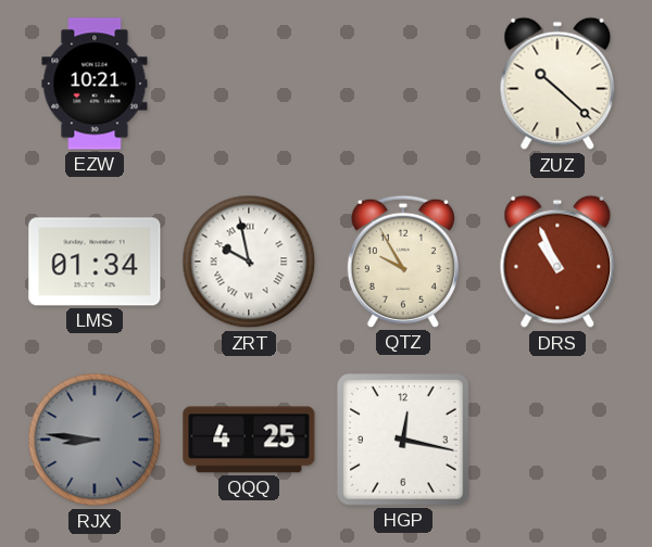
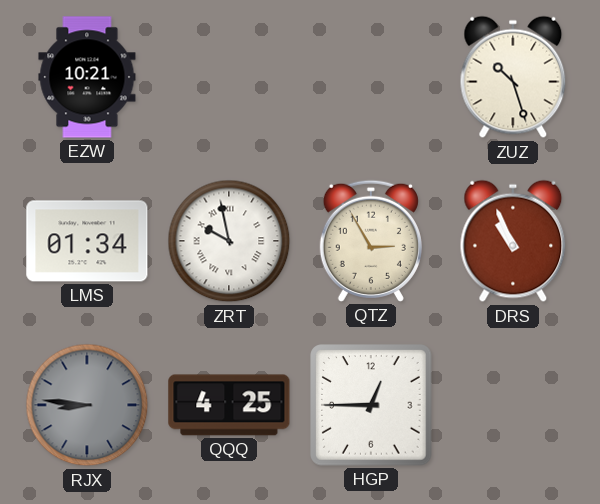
ZUZ: 10:22 -> 10:27
QTZ: 9:55 -> 2:55
HGP: 12:17 -> 12:45
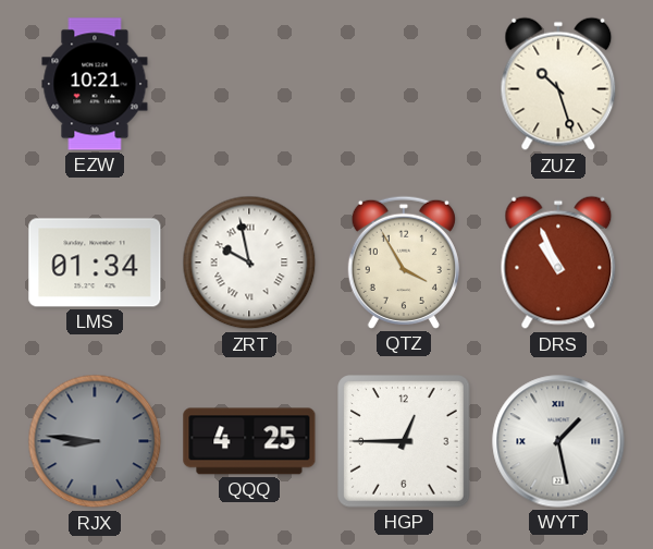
QTZ: 2:55 -> 3:55
WYT: none -> 1:28
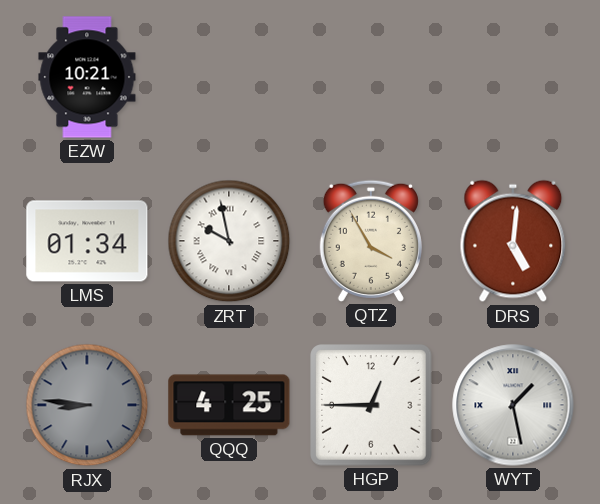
ZUZ: 10:27 -> none
DRS: 10:56 -> 5:01
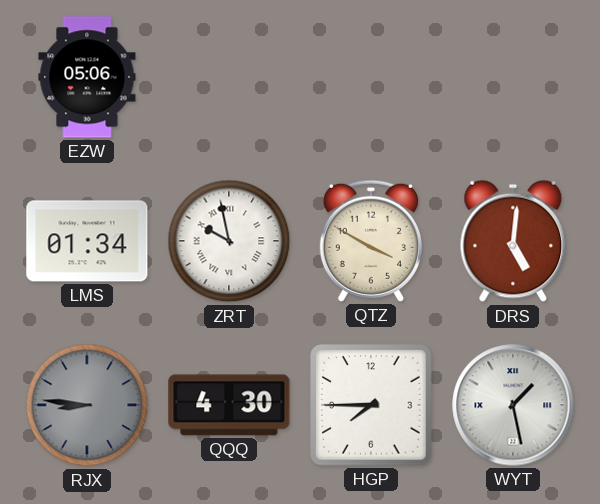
EZW: 10:21 -> 05:06
QTZ: 3:55 -> 3:50
QQQ: 4:25 -> 4:30
HGP: 12:45 -> 7:45
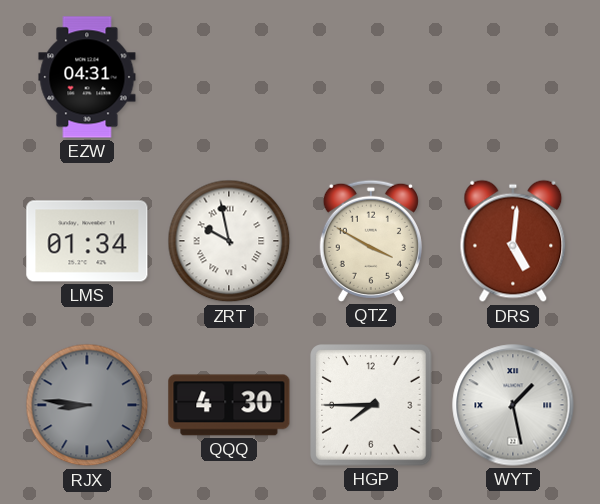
EZW: 05:06 -> 04:31
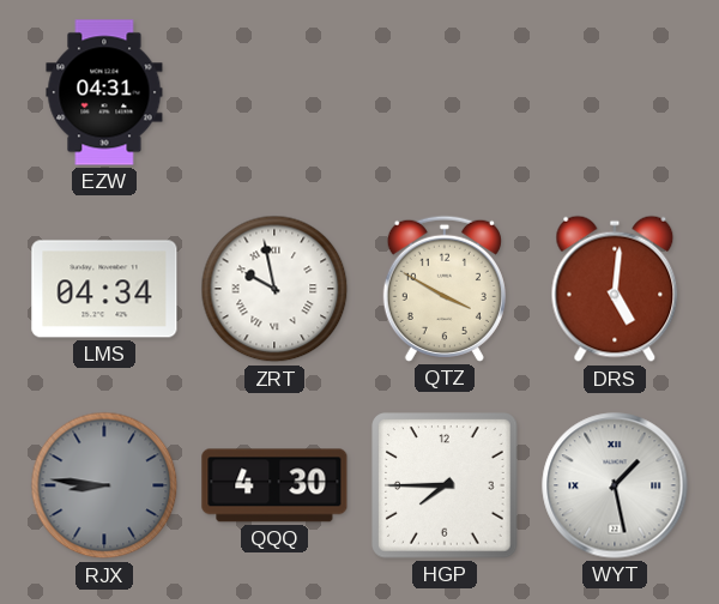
LMS: 01:34 -> 04:34
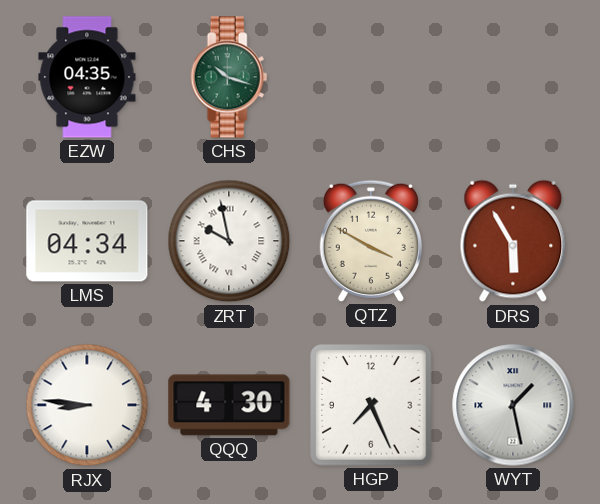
EZW: 04:31 -> 04:35
CHS: none -> 10:18
DRS: 5:01 -> 5:55
RJX dial: grey -> white
HGP: 7:45 -> 7:26
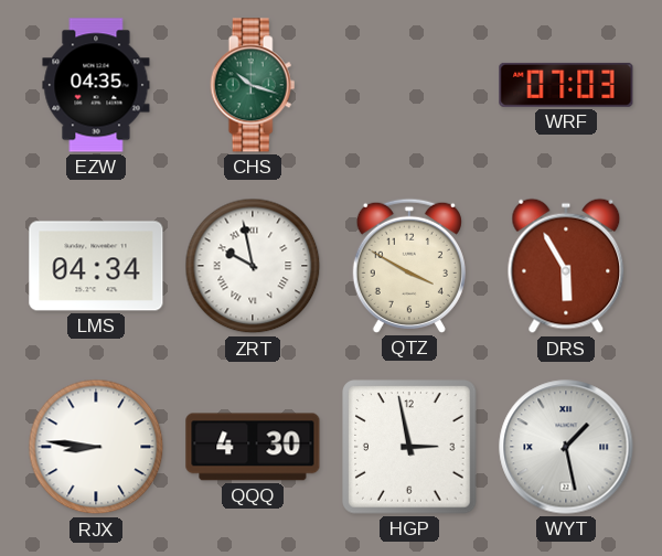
WRF: none -> 07:03
HGP: 7:26 -> 2:58
